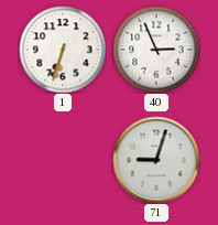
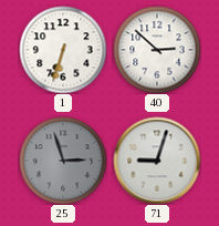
40: 2:56 -> 2:52
25: none -> 2:57
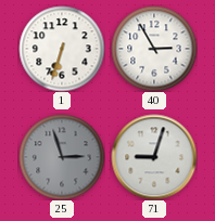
40: 2:52 -> 2:55
